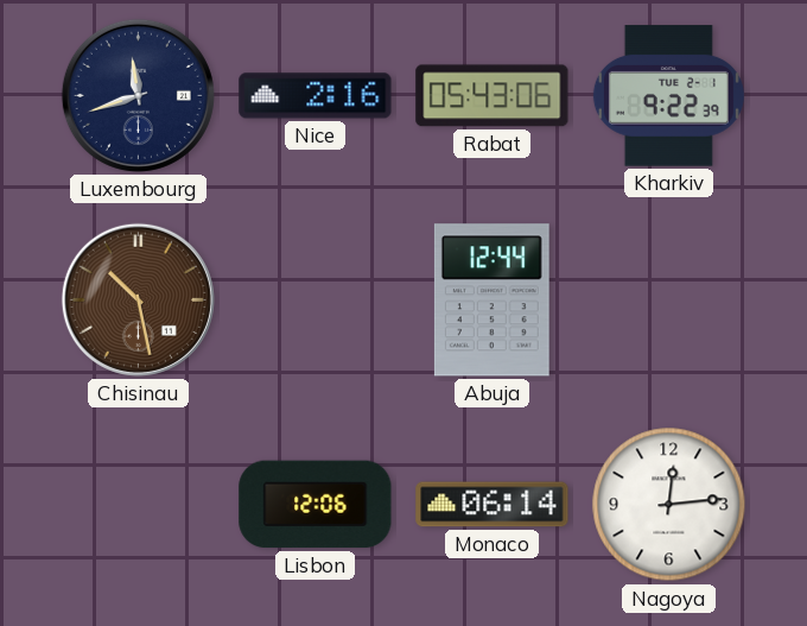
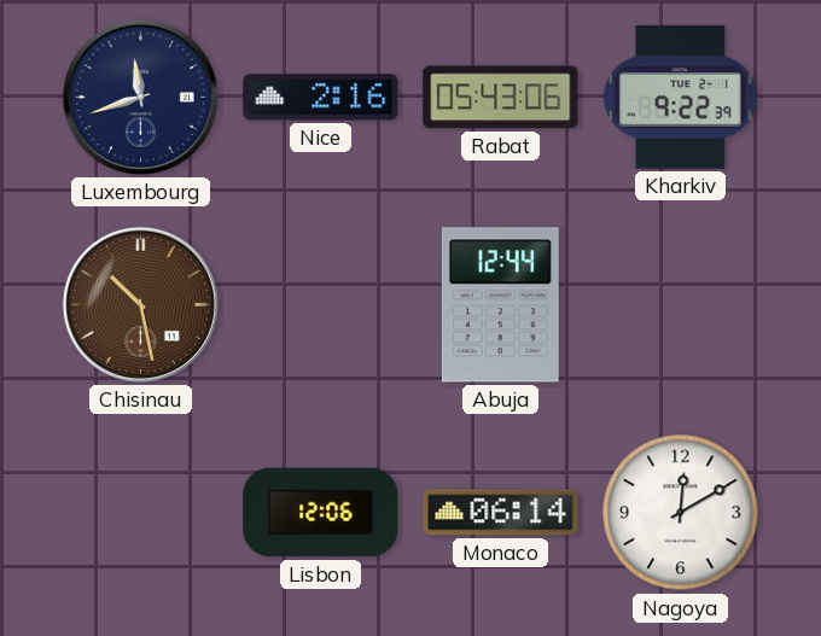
Nagoya: 12:14 -> 12:10
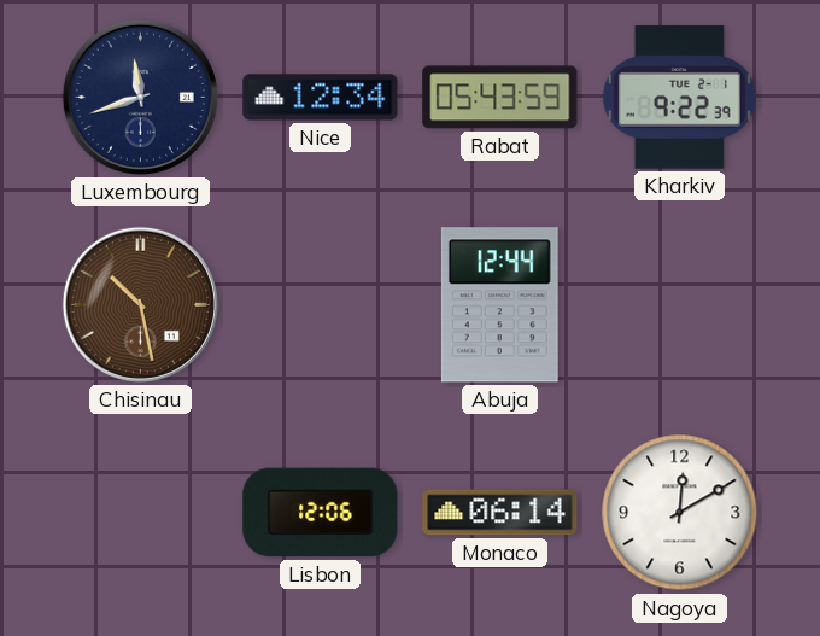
Nice: 2:16 -> 12:34
Rabat: 05:43:06 -> 05:43:59
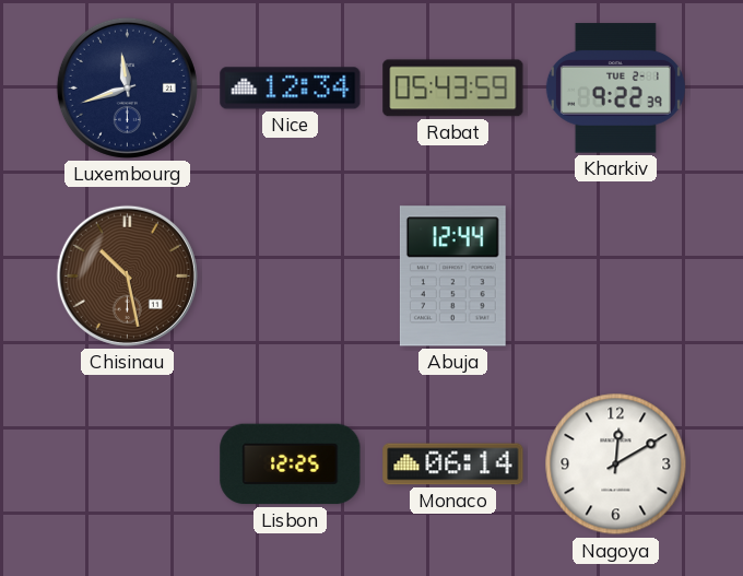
Lisbon: 12:06 -> 12:25
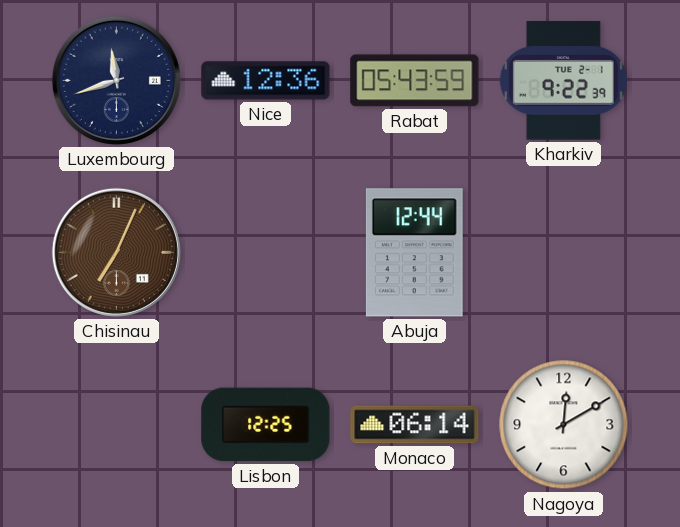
Nice: 12:34 -> 12:36
Chisinau: 10:28 -> 7:04
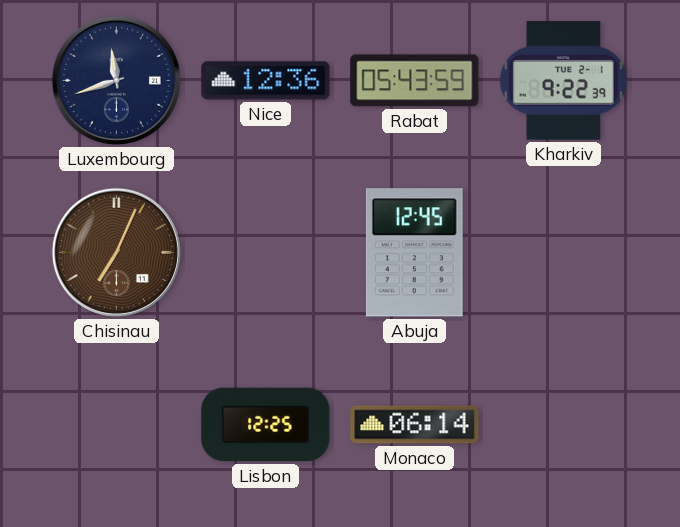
Abuja: 12:44 -> 12:45
Nagoya: 12:10 -> none
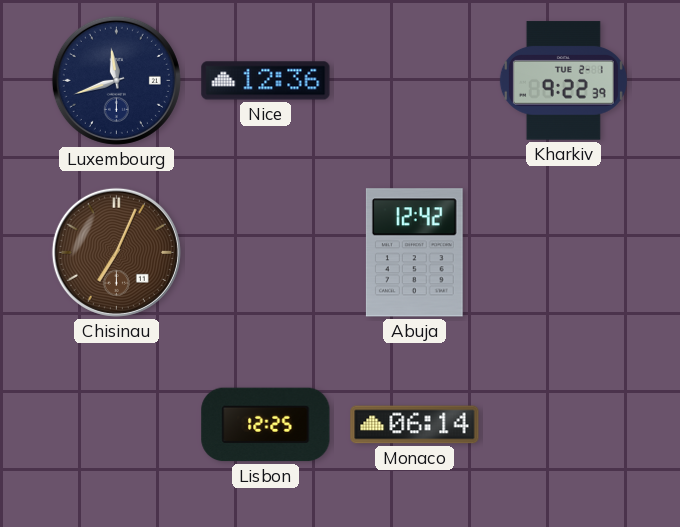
Rabat: 05:43 -> none
Abuja: 12:45 -> 12:42
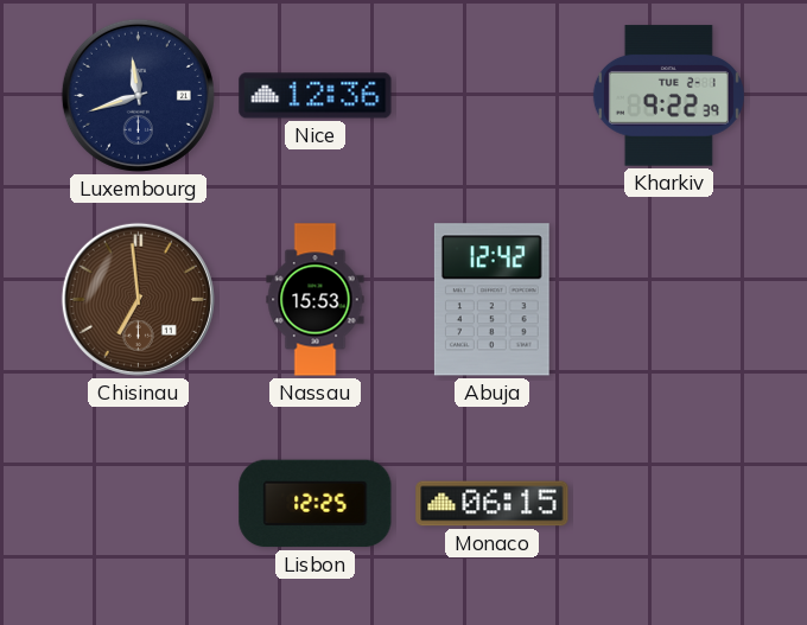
Chisinau: 7:04 -> 6:59
Nassau: none -> 15:53
Monaco: 06:14 -> 06:15
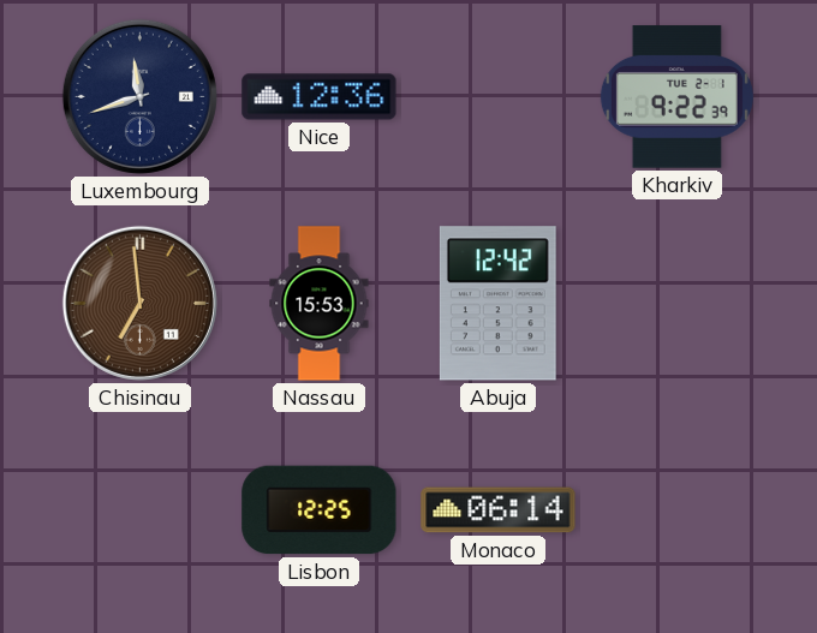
Monaco: 06:15 -> 06:14
